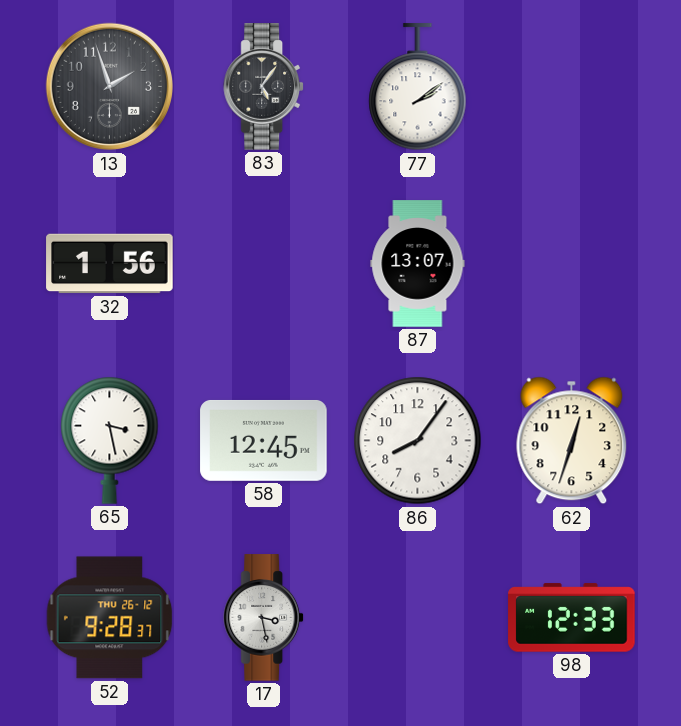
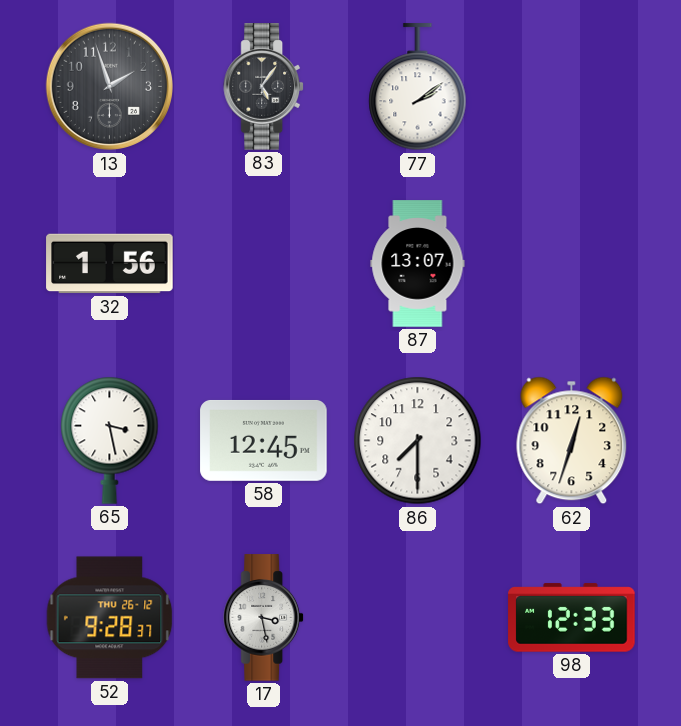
86: 8:06 -> 7:30
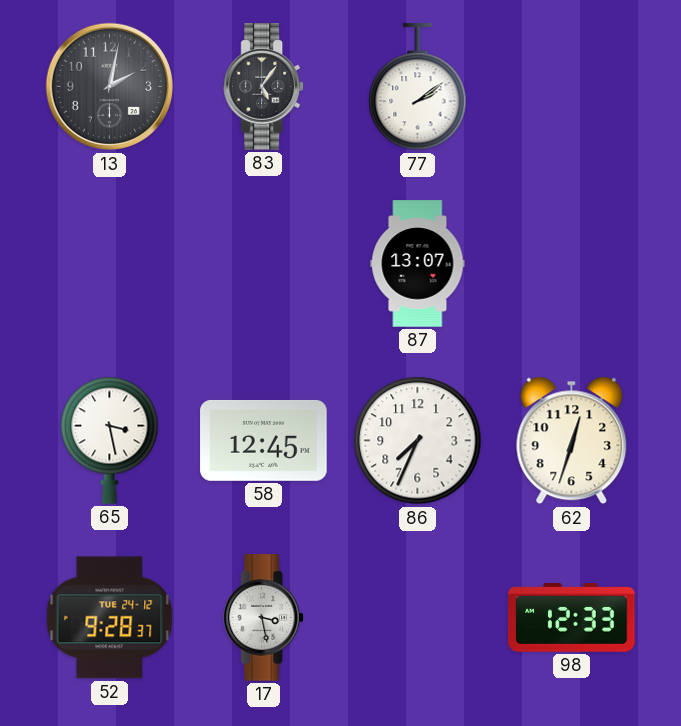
13: 1:57 -> 2:02
32: 1:56 -> none
86: 7:30 -> 7:34
52 date: THU 26-12 -> TUE 24-12
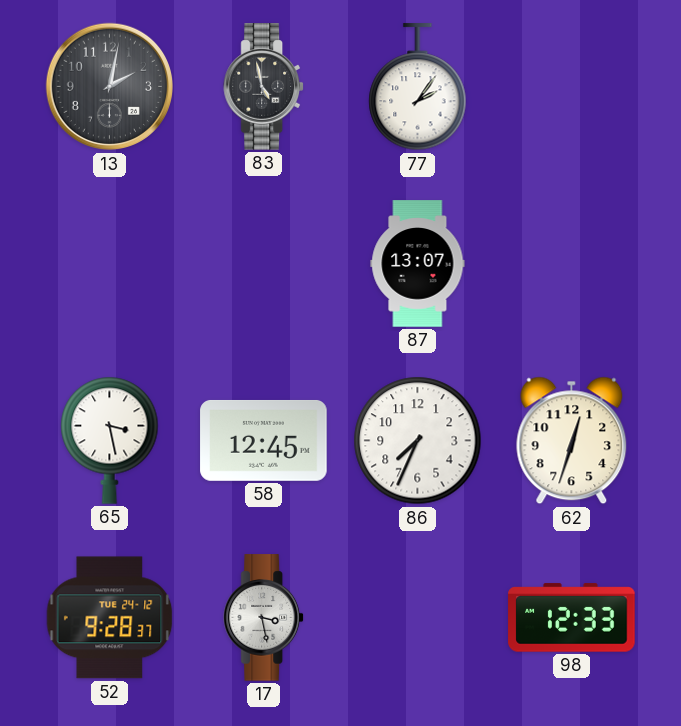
83: 5:06 -> 4:58
77: 2:09 -> 2:06
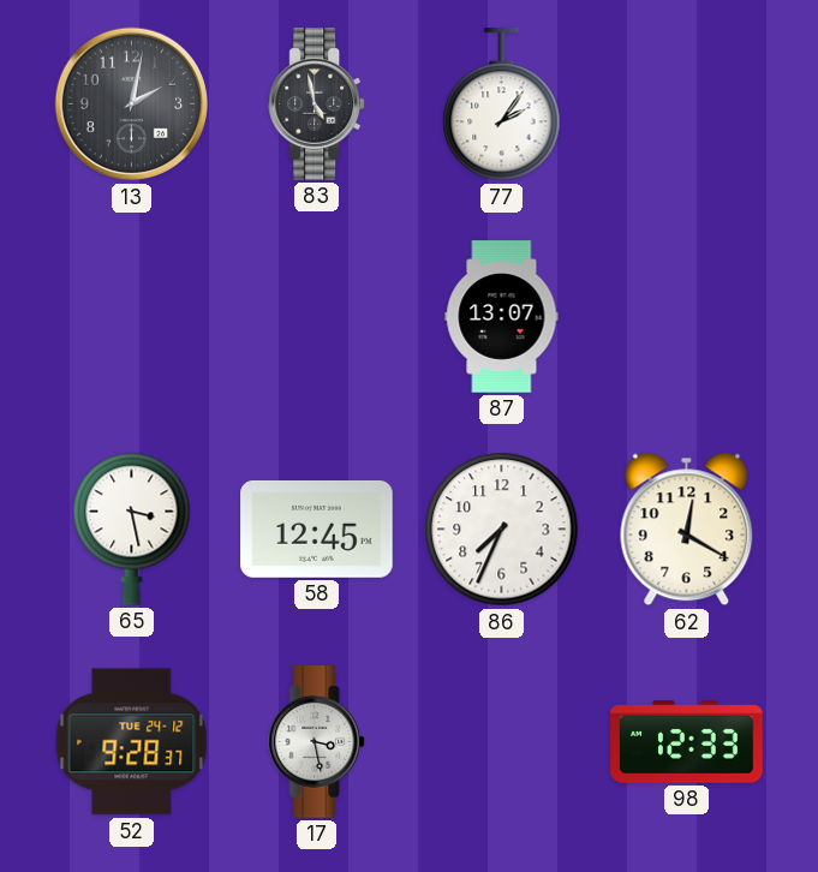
62: 12:33 -> 12:20
